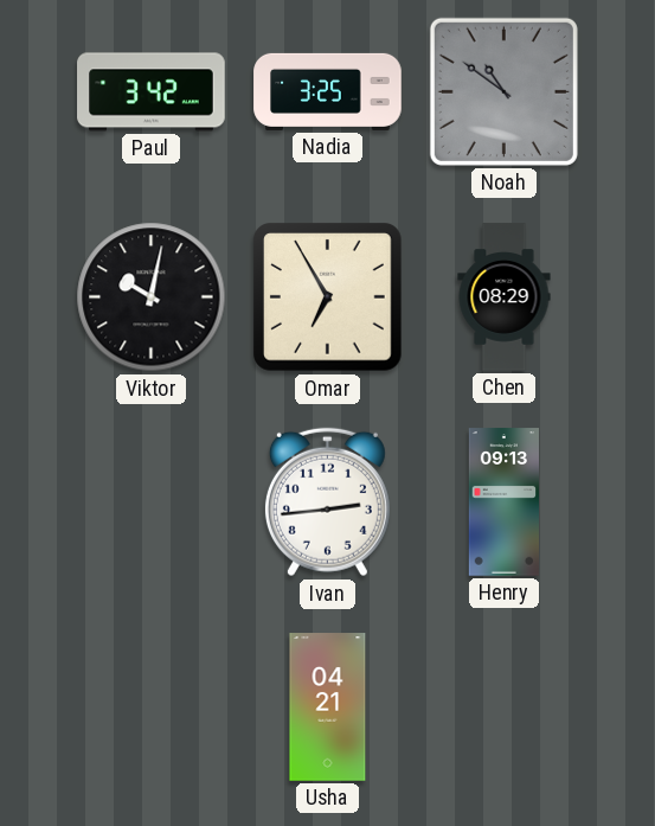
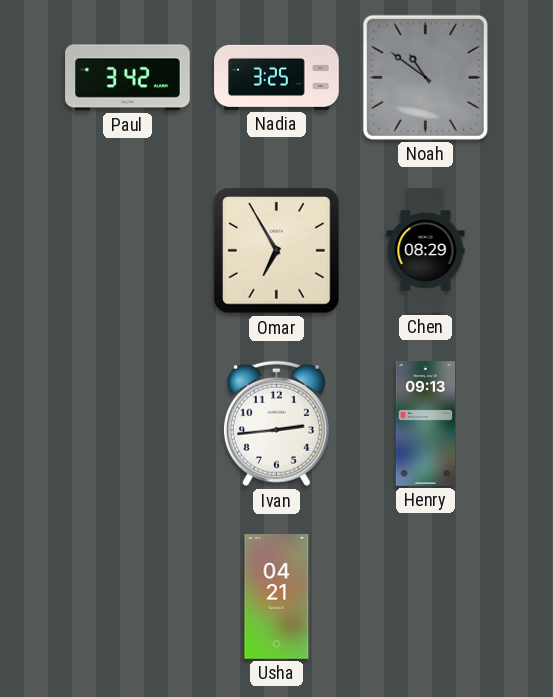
Viktor: 10:02 -> none
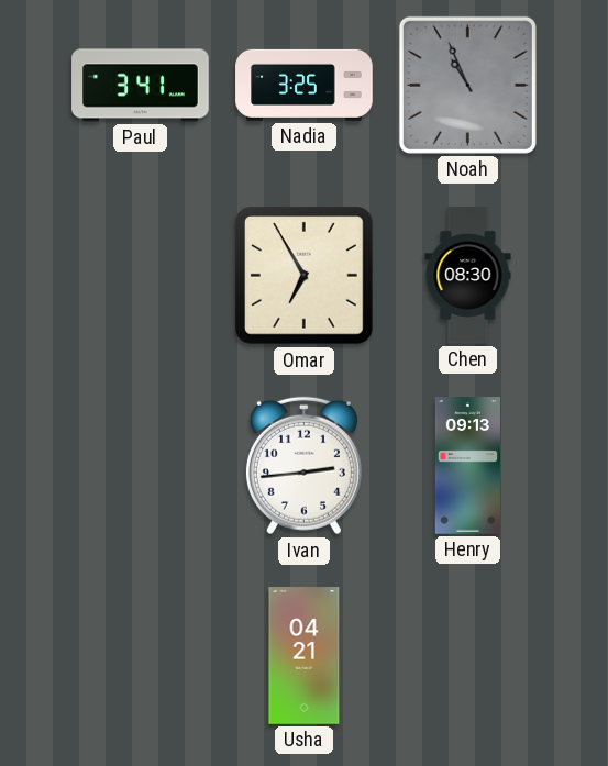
Paul: 3:42 -> 3:41
Noah: 10:51 -> 10:56
Chen: 08:29 -> 08:30
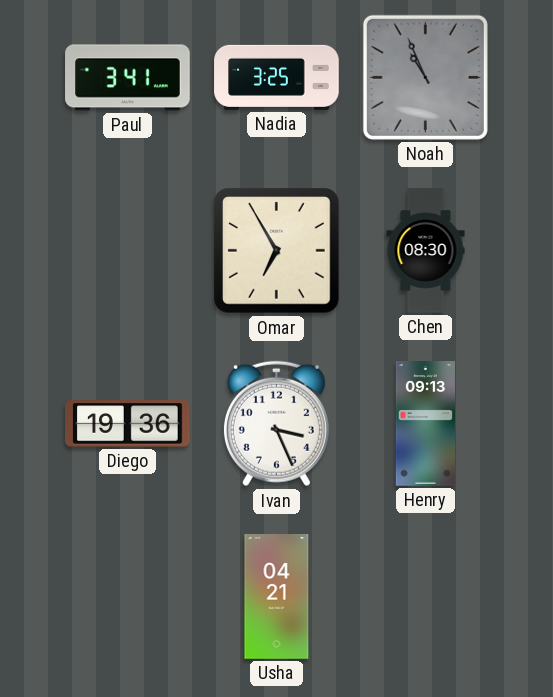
Diego: none -> 19:36
Ivan: 2:44 -> 3:26
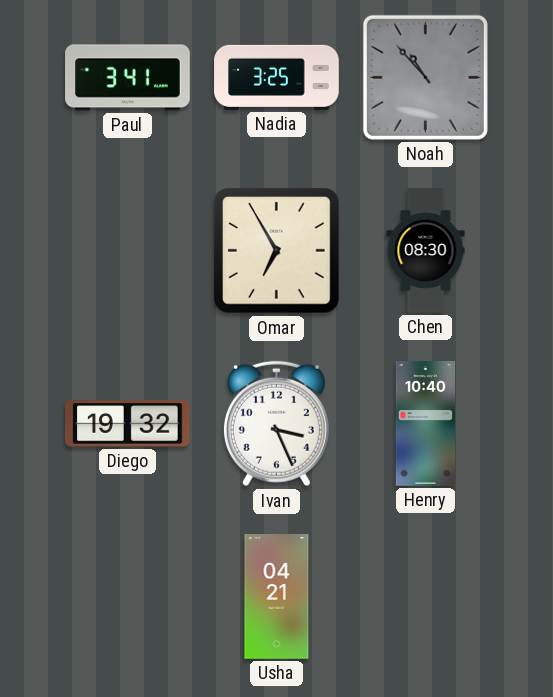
Noah: 10:56 -> 10:53
Diego: 19:36 -> 19:32
Henry: 09:13 -> 10:40
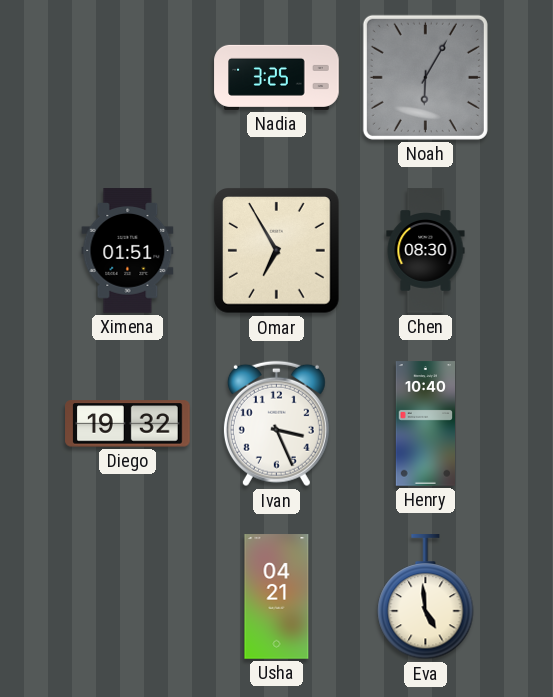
Paul: 3:41 -> none
Noah: 10:53 -> 6:05
Ximena: none -> 01:51
Eva: none -> 4:59
